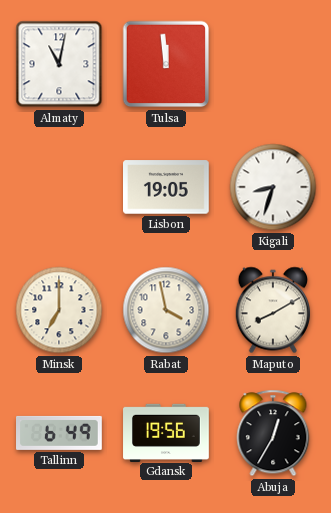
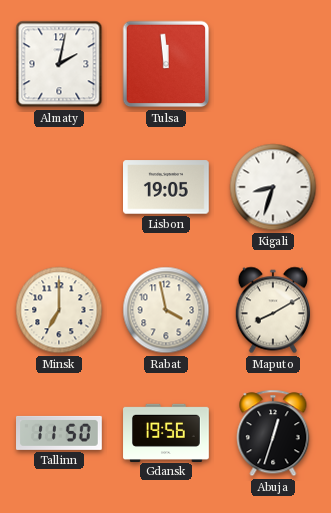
Almaty: 11:02 -> 2:02
Tallinn: 6:49 -> 11:50
Abuja: 12:35 -> 12:33
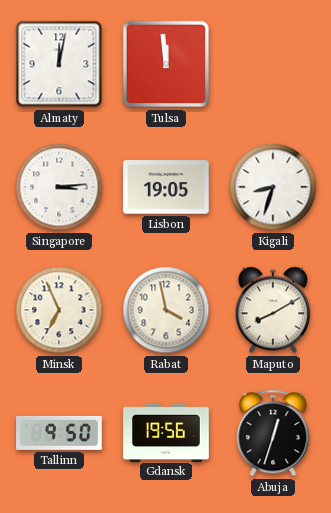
Almaty: 2:02 -> 12:02
Singapore: none -> 3:14
Minsk: 7:00 -> 6:56
Tallinn: 11:50 -> 9:50
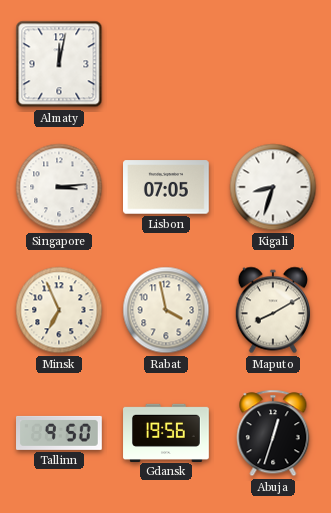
Tulsa: 11:59 -> none
Lisbon: 19:05 -> 07:05
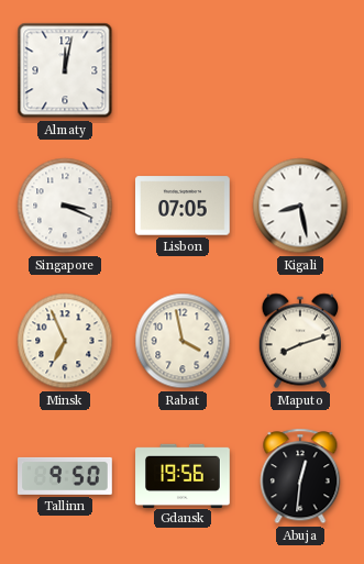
Singapore: 3:14 -> 3:19
Kigali: 8:33 -> 8:28
Maputo: 8:10 -> 8:12
Abuja: 12:33 -> 12:31
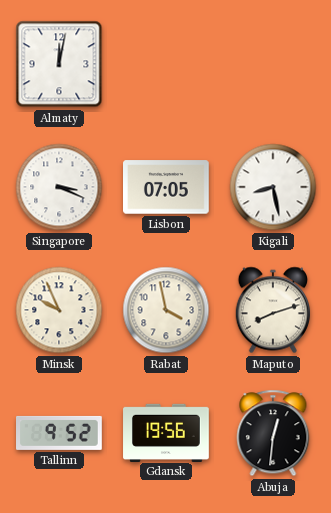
Minsk: 6:56 -> 9:56
Tallinn: 9:50 -> 9:52
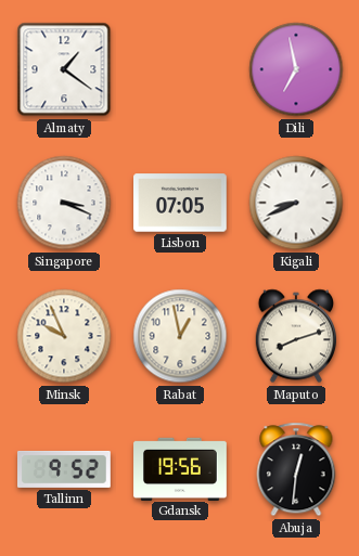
Almaty: 12:02 -> 1:21
Dili: none -> 6:58
Kigali: 8:28 -> 8:41
Rabat: 3:58 -> 12:58
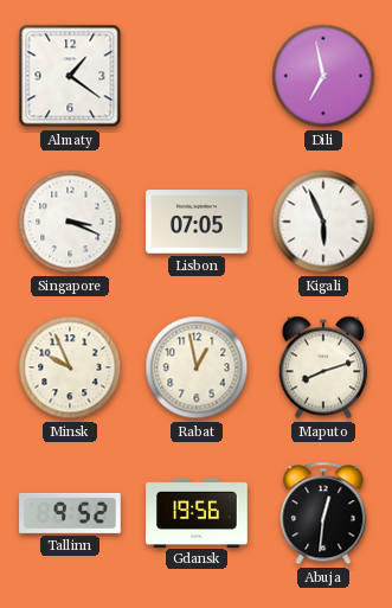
Kigali: 8:41 -> 5:56
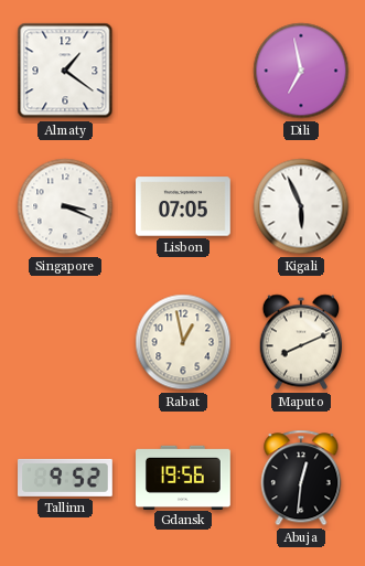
Minsk: 9:56 -> none
Maputo: 8:12 -> 8:11
